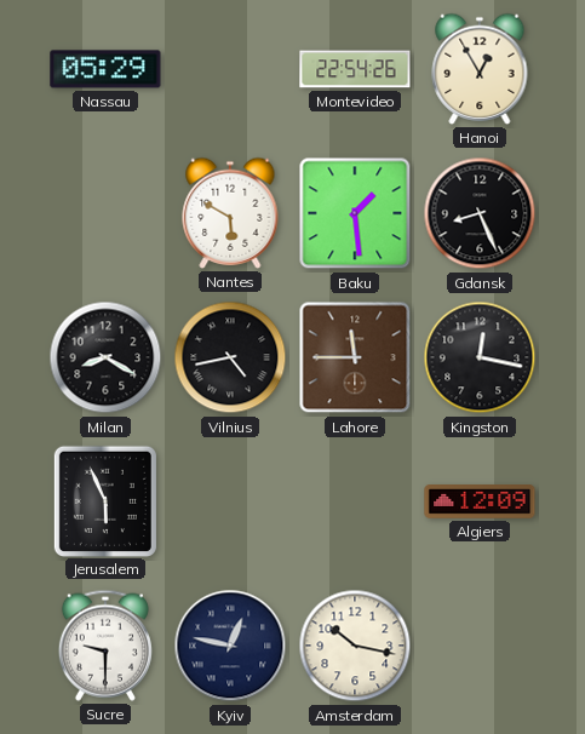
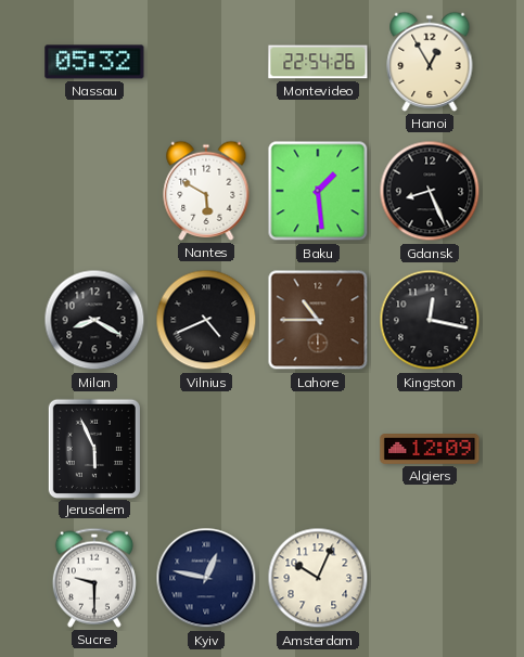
Nassau: 05:29 -> 05:32
Vilnius: 4:43 -> 4:41
Lahore: 11:45 -> 10:45
Amsterdam: 10:17 -> 10:04
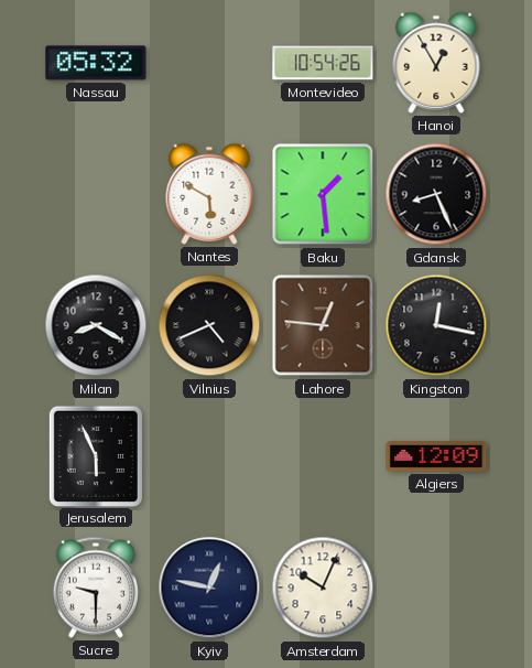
Montevideo: 22:54 -> 10:54
Lahore: 10:45 -> 12:46
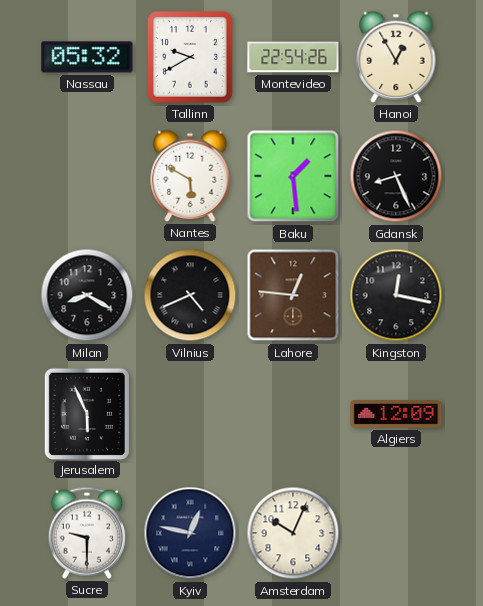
Tallinn: none -> 9:40
Montevideo: 10:54 -> 22:54
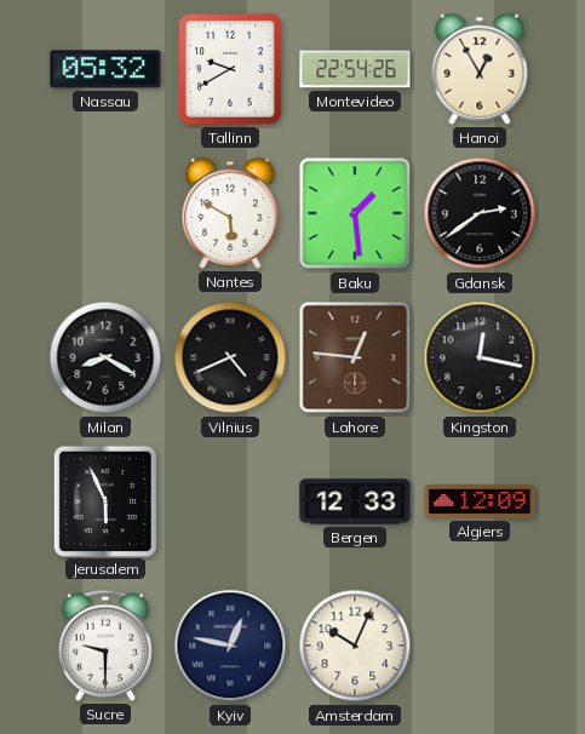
Gdansk: 8:26 -> 2:39
Bergen: none -> 12:33
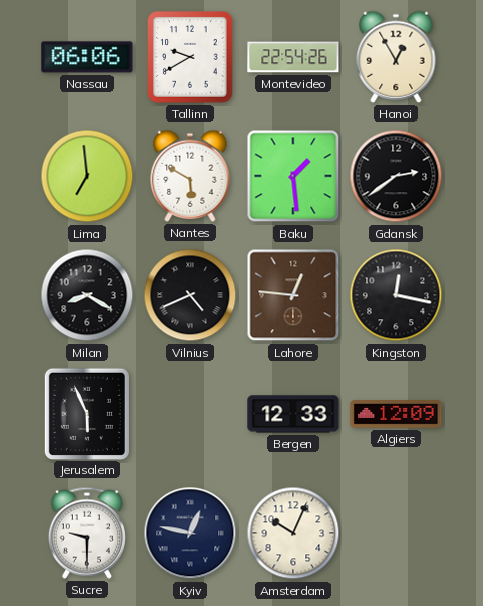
Nassau: 05:32 -> 06:06
Lima: none -> 6:59
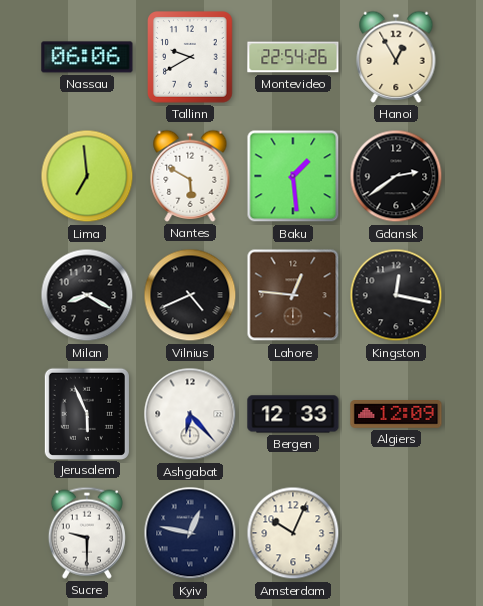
Ashgabat: none -> 6:23
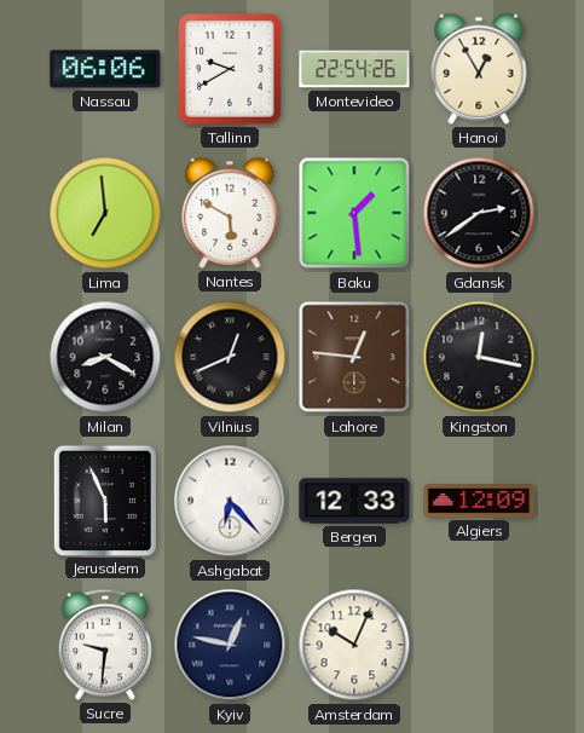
Vilnius: 4:41 -> 12:41
Sucre: 9:30 -> 9:31
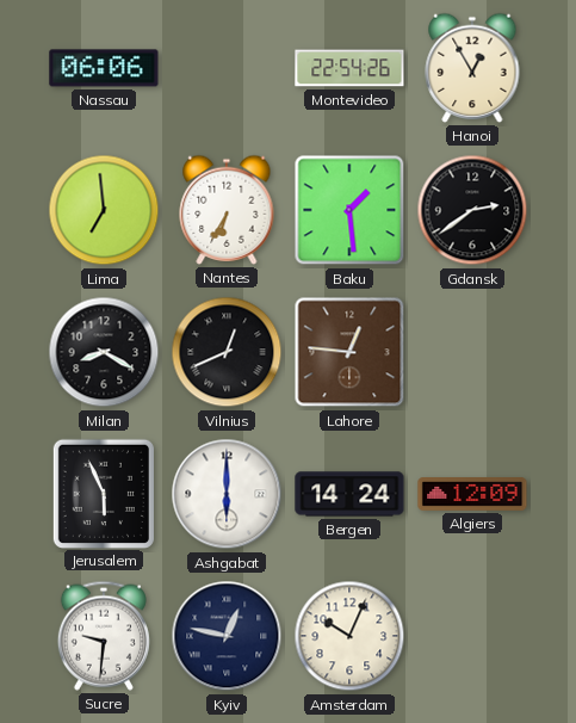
Tallinn: 9:40 -> none
Nantes: 5:50 -> 6:35
Kingston: 12:17 -> none
Ashgabat: 6:23 -> 6:00
Bergen: 12:33 -> 14:24
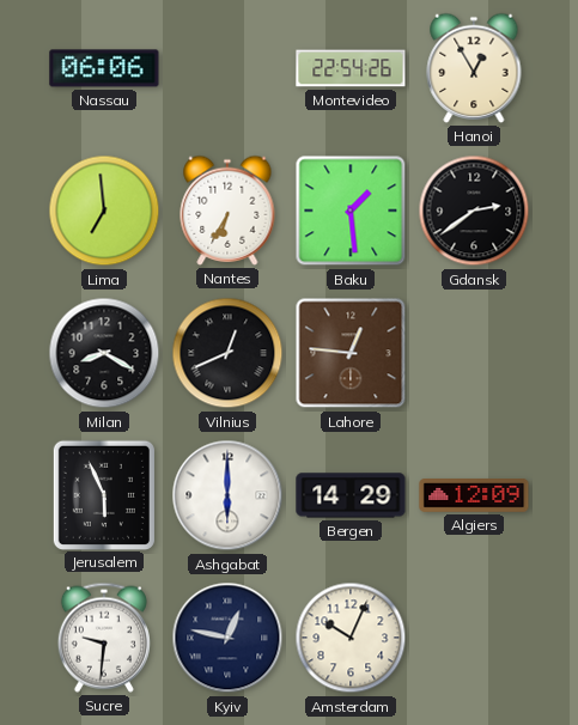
Bergen: 14:24 -> 14:29
